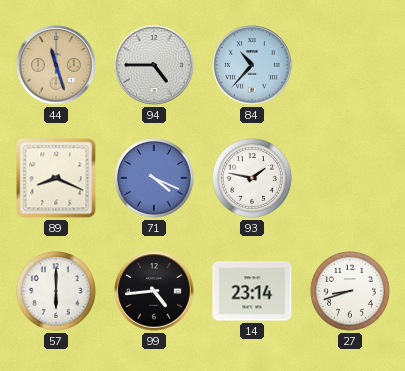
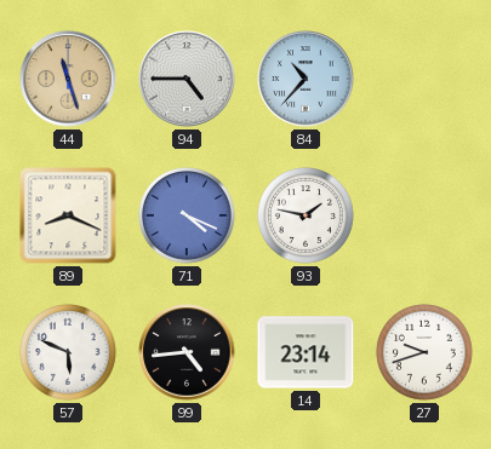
57: 6:00 -> 5:49
27: 8:42 -> 9:42
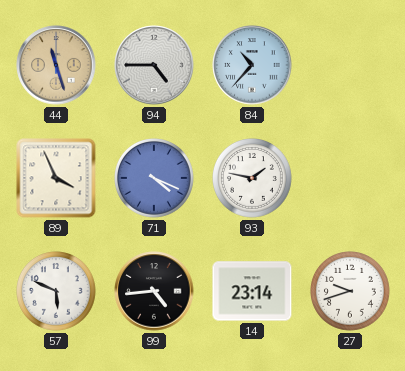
89: 8:19 -> 3:56
